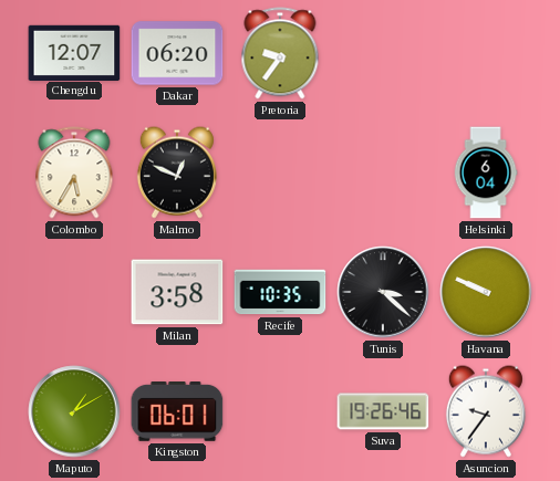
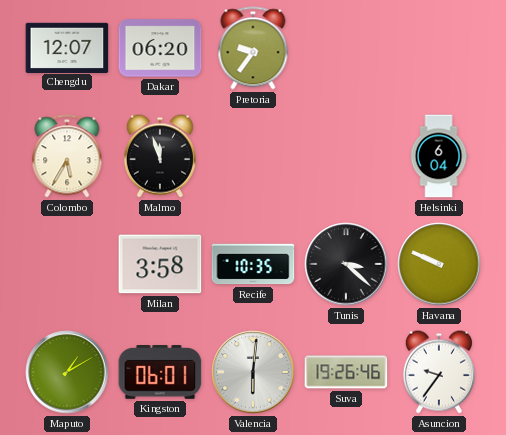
Malmo: 12:49 -> 11:57
Valencia: none -> 6:01
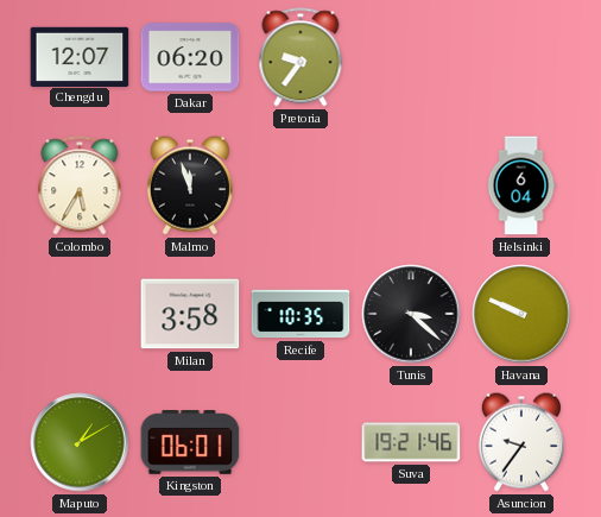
Valencia: 6:01 -> none
Suva: 19:26 -> 19:21
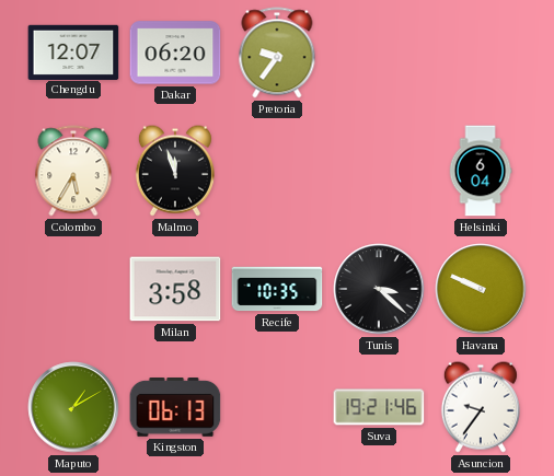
Kingston: 06:01 -> 06:13
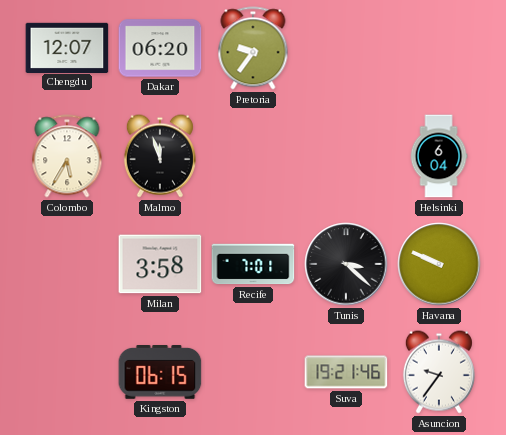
Recife: 10:35 -> 7:01
Maputo: 1:10 -> none
Kingston: 06:13 -> 06:15
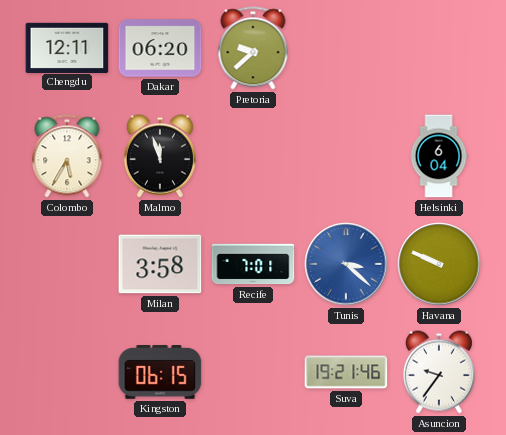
Chengdu: 12:07 -> 12:11
Pretoria: 9:36 -> 9:38
Tunis dial: black -> blue
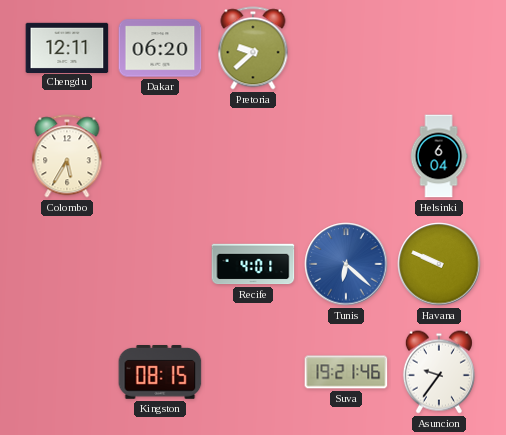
Malmo: 11:57 -> none
Milan: 3:58 -> none
Recife: 7:01 -> 4:01
Tunis: 3:22 -> 6:22
Kingston: 06:15 -> 08:15
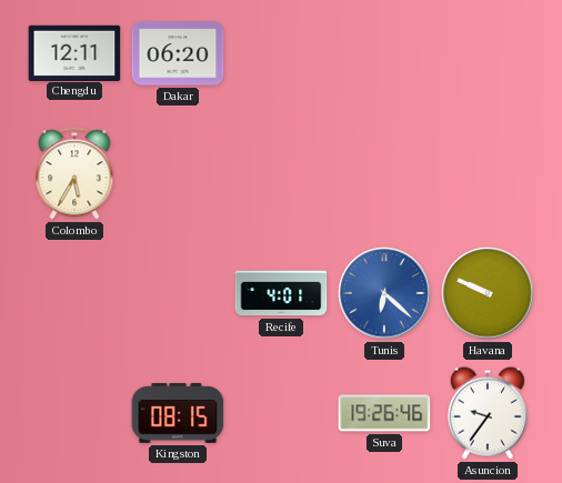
Pretoria: 9:38 -> none
Helsinki: 6:04 -> none
Suva: 19:21 -> 19:26
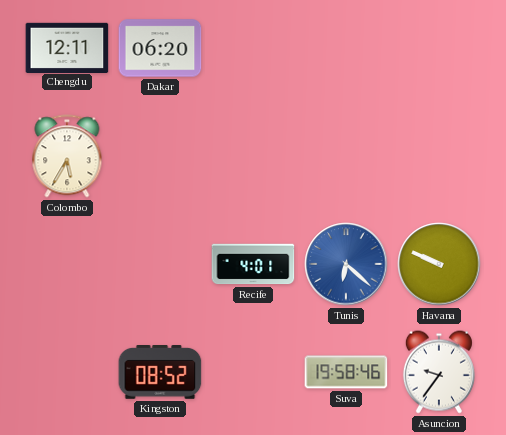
Kingston: 08:15 -> 08:52
Suva: 19:26 -> 19:58
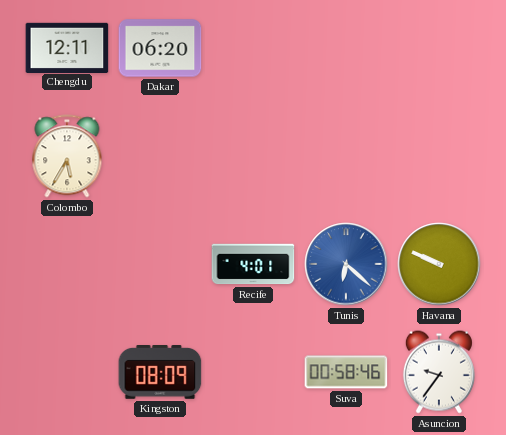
Kingston: 08:52 -> 08:09
Suva: 19:58 -> 00:58
